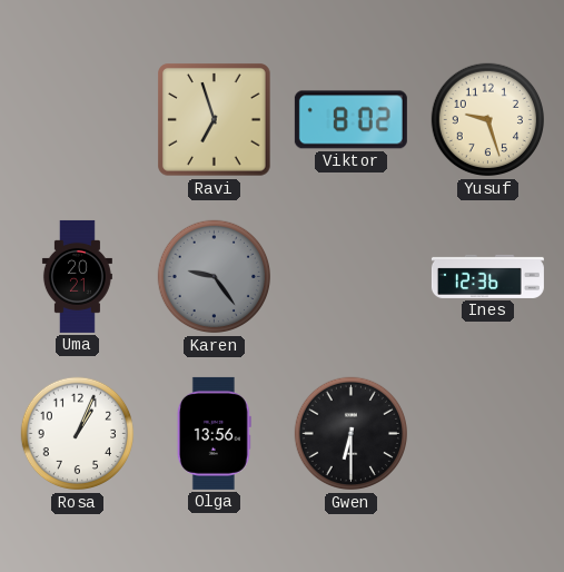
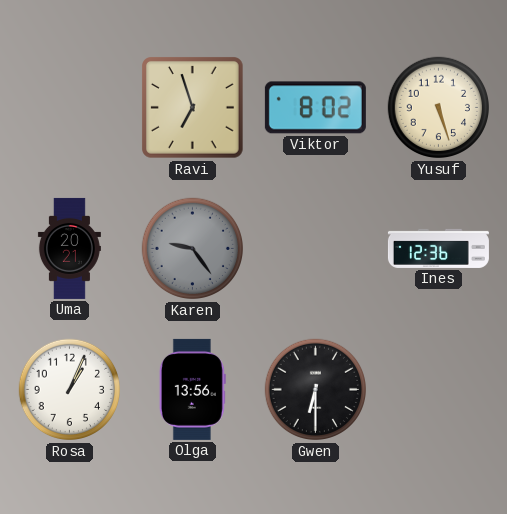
Yusuf: 9:27 -> 5:27
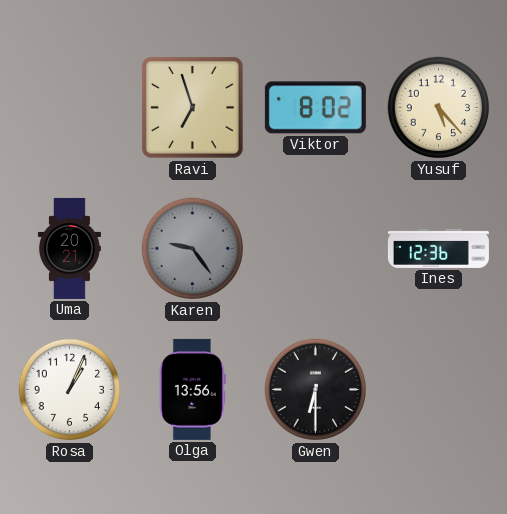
Yusuf: 5:27 -> 5:23
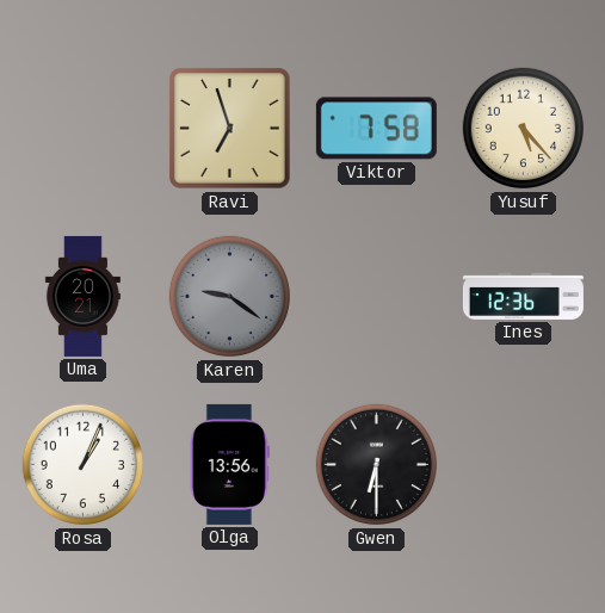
Viktor: 8:02 -> 7:58
Karen: 9:24 -> 9:21
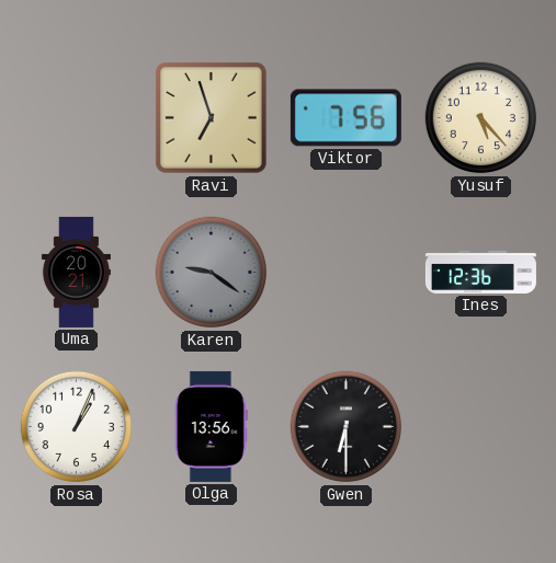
Viktor: 7:58 -> 7:56
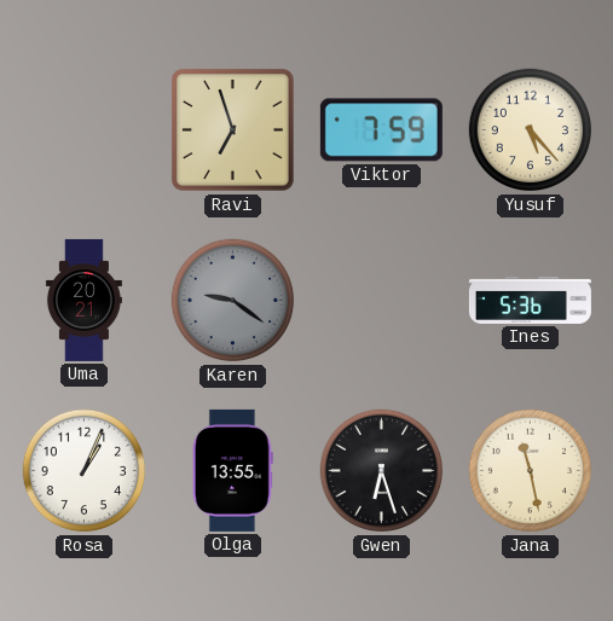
Viktor: 7:56 -> 7:59
Ines: 12:36 -> 5:36
Olga: 13:56 -> 13:55
Gwen: 6:30 -> 6:27
Jana: none -> 11:28
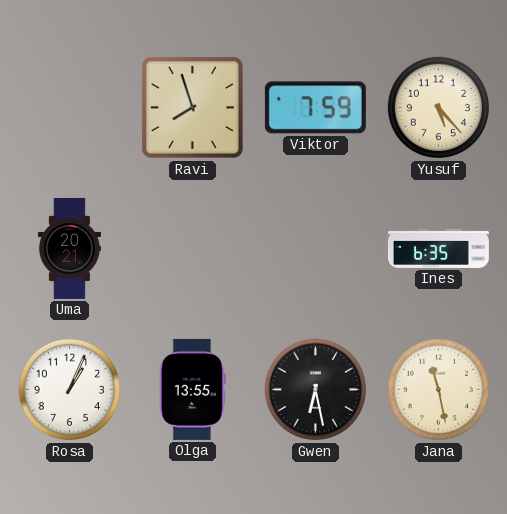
Ravi: 6:57 -> 7:57
Karen: 9:21 -> none
Ines: 5:36 -> 6:35
Gwen: 6:27 -> 6:28
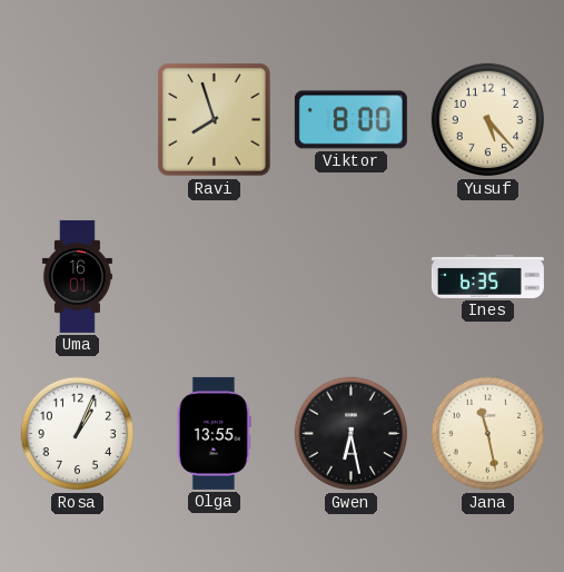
Viktor: 7:59 -> 8:00
Uma: 20:21 -> 16:01
